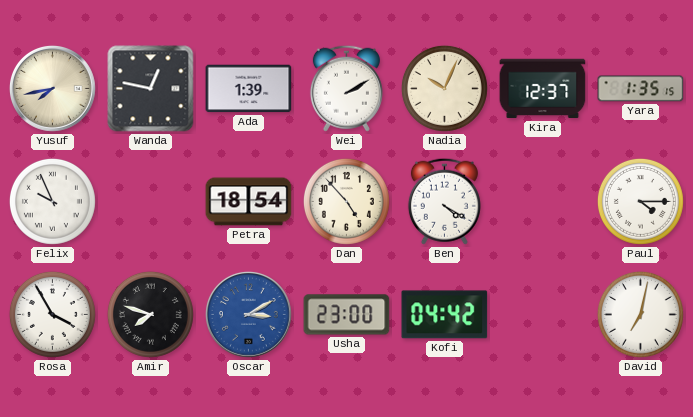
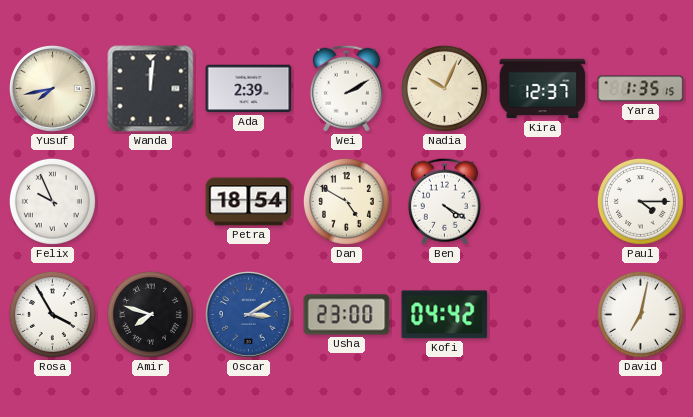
Wanda: 12:47 -> 12:01
Ada: 1:39 -> 2:39
Dan: 4:53 -> 4:50
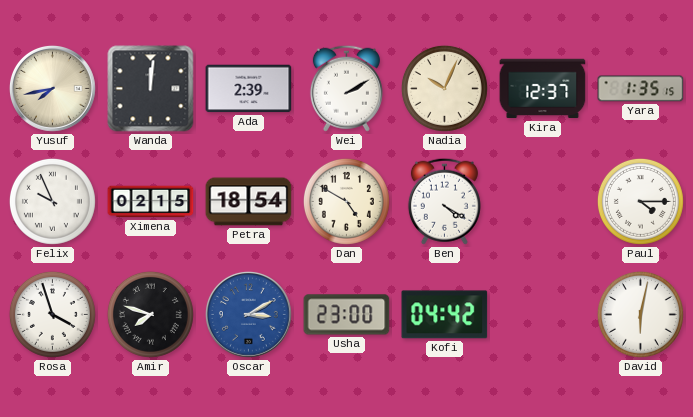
Ximena: none -> 02:15
Rosa: 3:55 -> 3:57
David: 7:02 -> 6:02
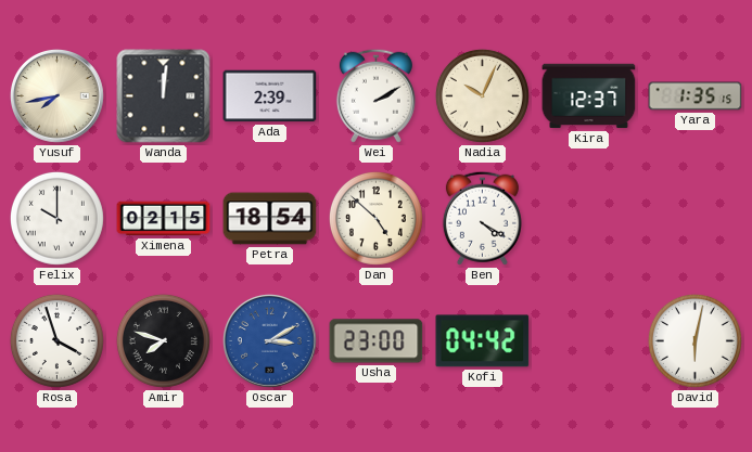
Felix: 9:56 -> 10:00
Dan: 4:50 -> 4:52
Paul: 4:15 -> none
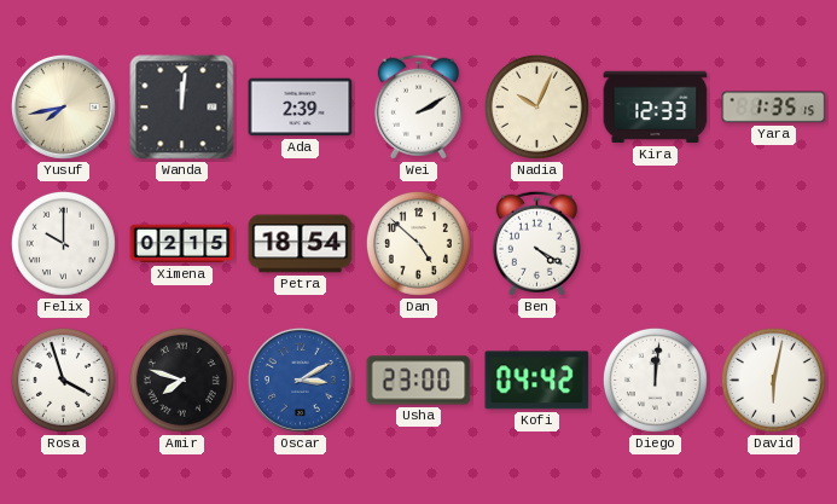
Kira: 12:37 -> 12:33
Diego: none -> 12:01
